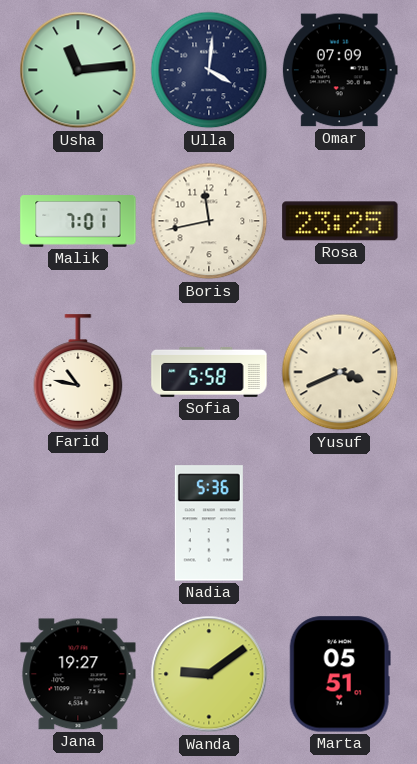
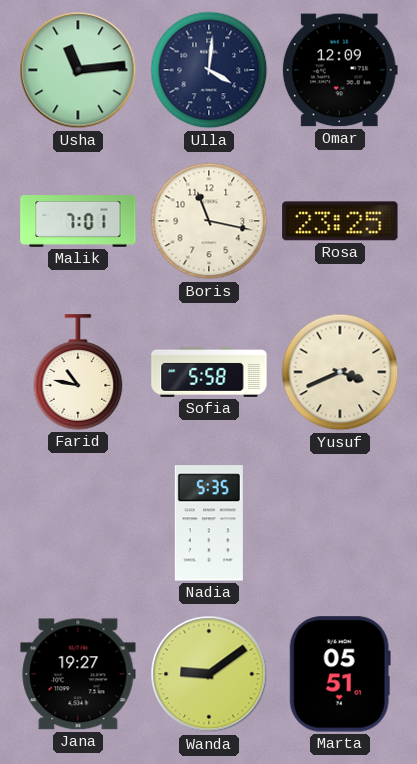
Omar: 07:09 -> 12:09
Boris: 11:43 -> 11:17
Nadia: 5:36 -> 5:35
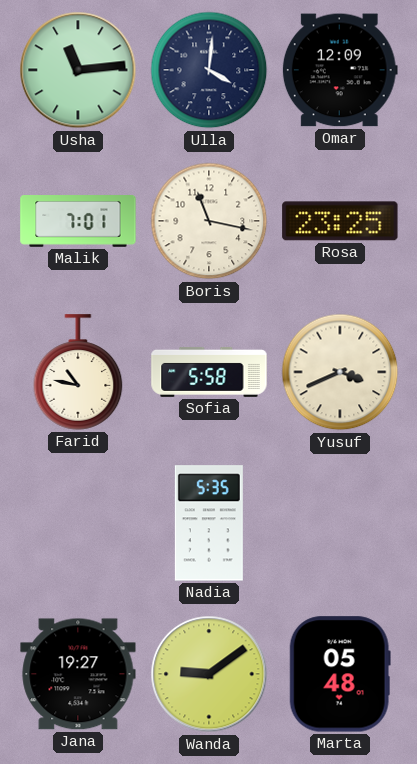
Marta: 05:51 -> 05:48
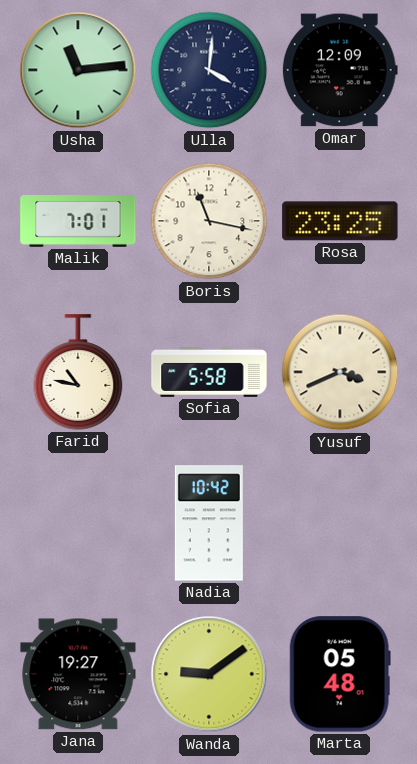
Nadia: 5:35 -> 10:42
